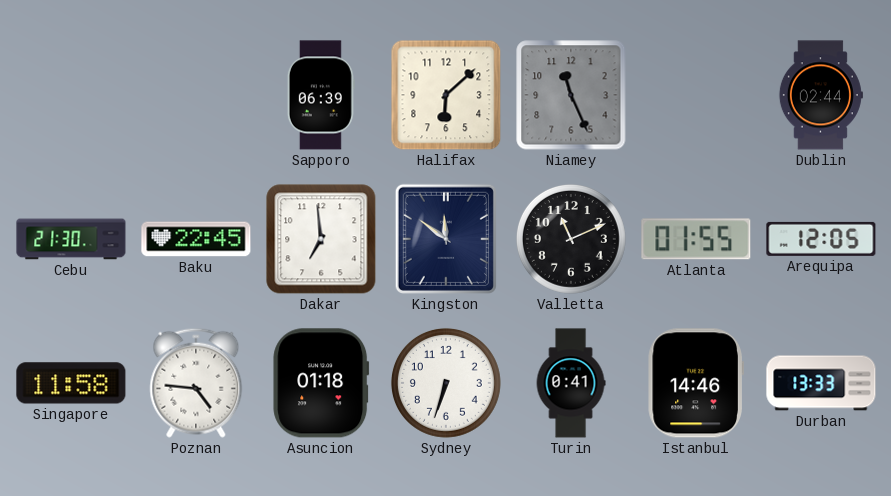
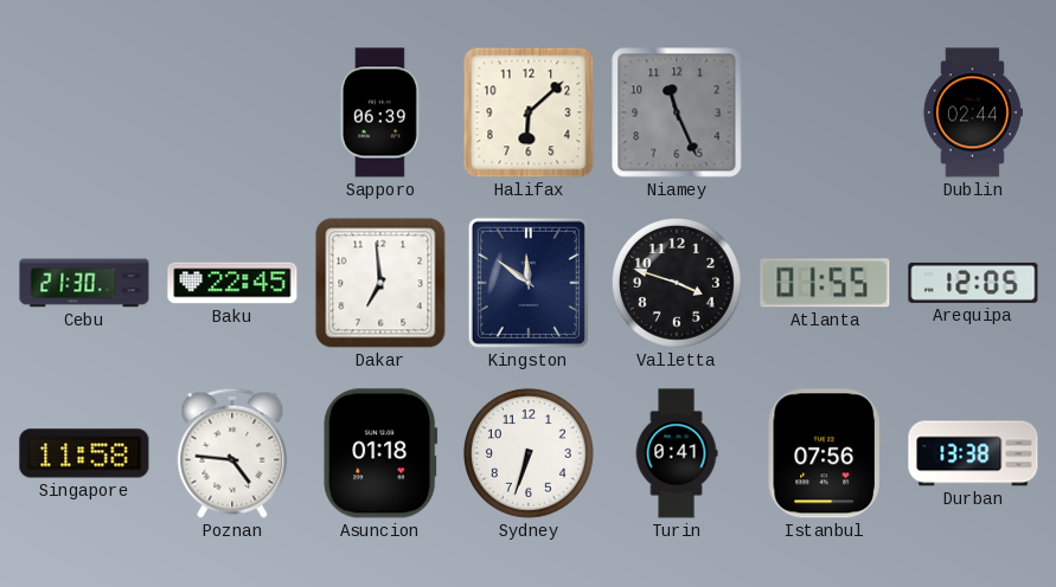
Valletta: 11:11 -> 3:48
Istanbul: 14:46 -> 07:56
Durban: 13:33 -> 13:38
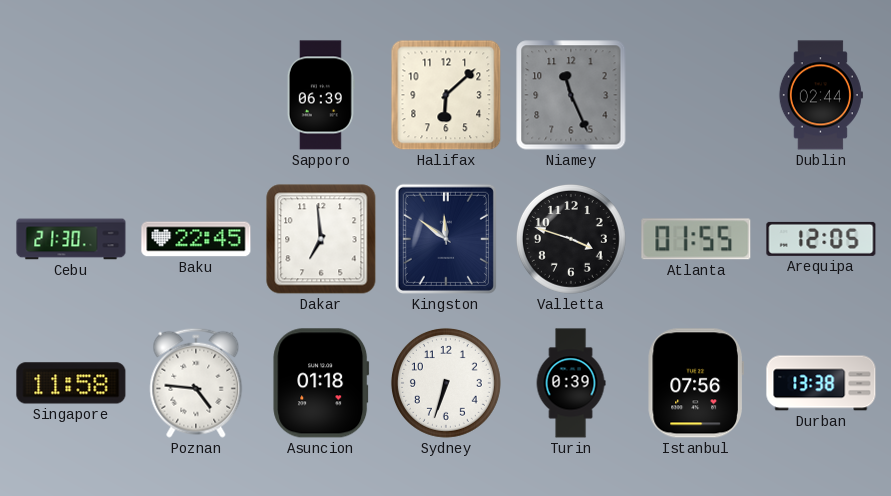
Turin: 0:41 -> 0:39
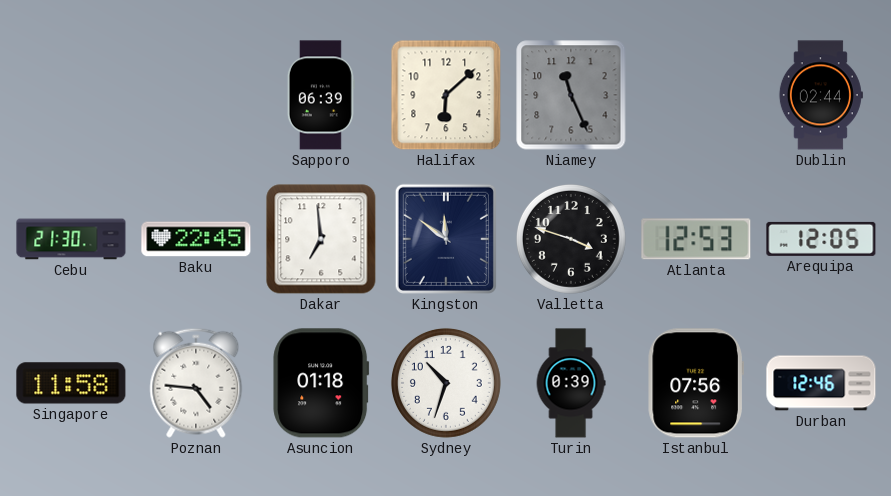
Atlanta: 01:55 -> 12:53
Sydney: 6:33 -> 10:33
Durban: 13:38 -> 12:46
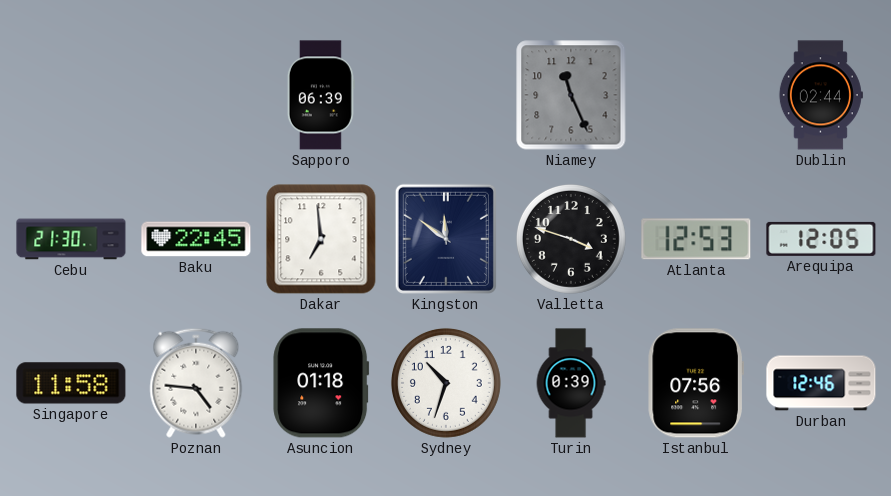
Halifax: 6:08 -> none
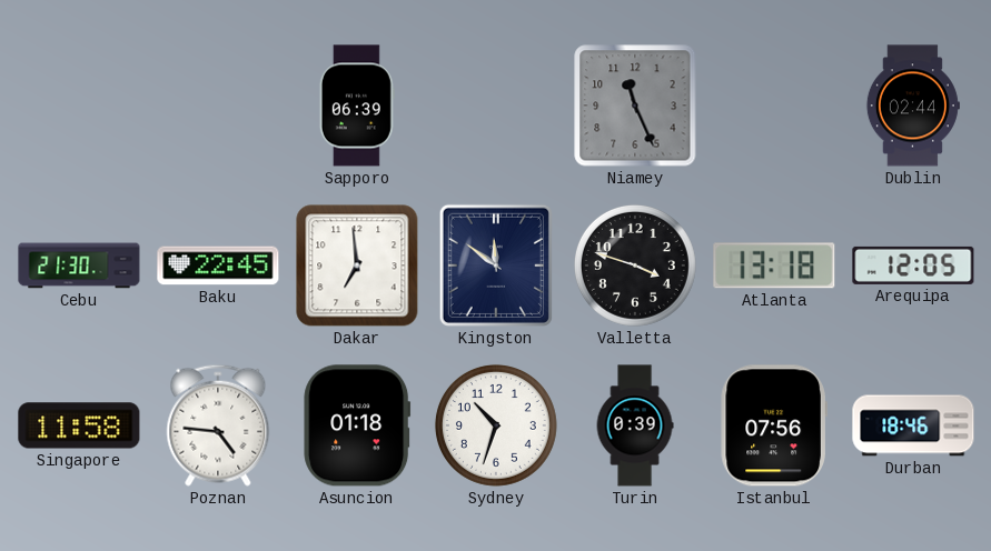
Atlanta: 12:53 -> 13:18
Durban: 12:46 -> 18:46
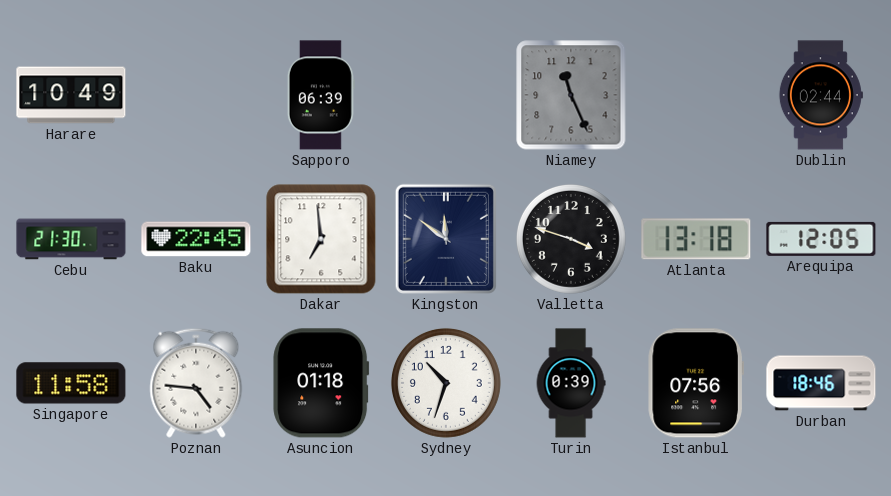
Harare: none -> 10:49
